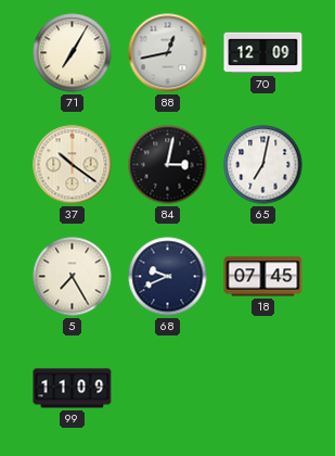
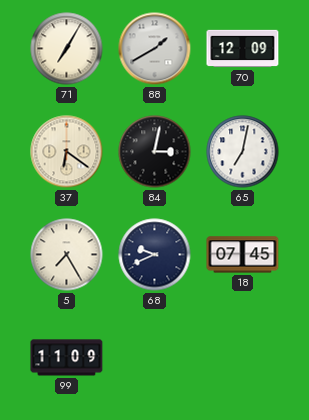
88: 12:43 -> 1:40
37: 10:21 -> 6:21
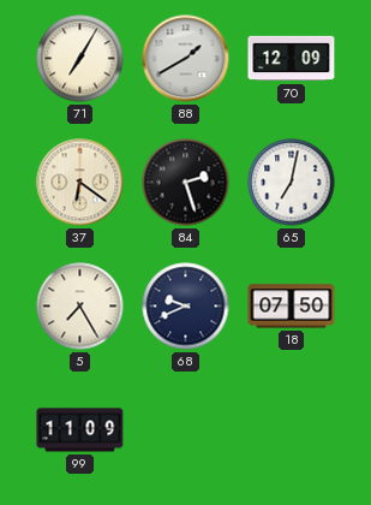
84: 3:02 -> 2:27
18: 07:45 -> 07:50
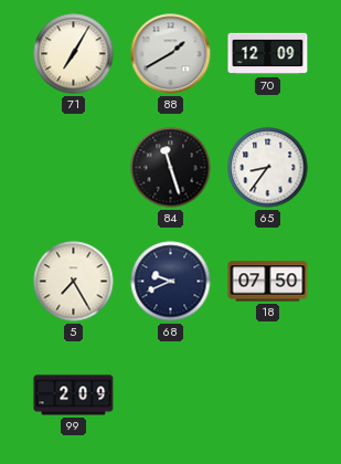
37: 6:21 -> none
84: 2:27 -> 11:27
65: 7:02 -> 8:36
99: 11:09 -> 2:09
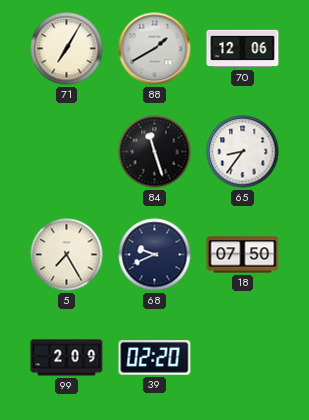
70: 12:09 -> 12:06
39: none -> 02:20
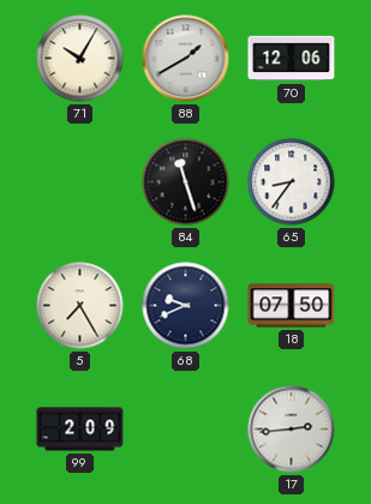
71: 7:05 -> 10:05
39: 02:20 -> none
17: none -> 2:44
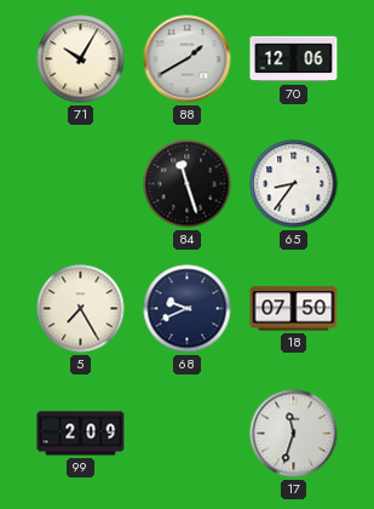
17: 2:44 -> 11:33
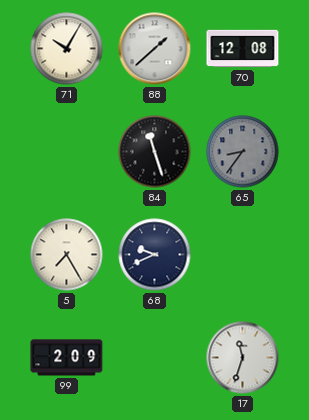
88: 1:40 -> 1:38
70: 12:06 -> 12:08
65 dial: white -> grey
18: 07:50 -> none
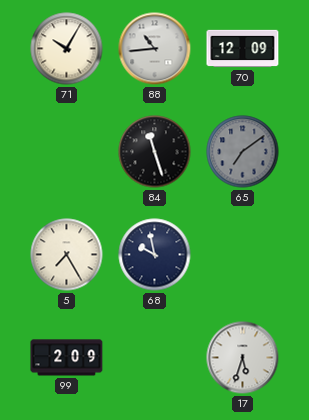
88: 1:38 -> 10:44
70: 12:08 -> 12:09
65: 8:36 -> 7:09
68: 9:41 -> 9:58
17: 11:33 -> 5:33
